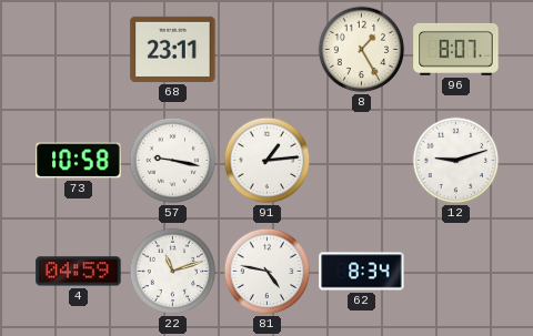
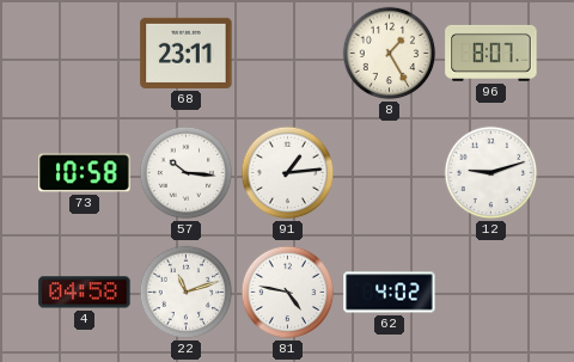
57: 9:17 -> 10:16
4: 04:59 -> 04:58
62: 8:34 -> 4:02
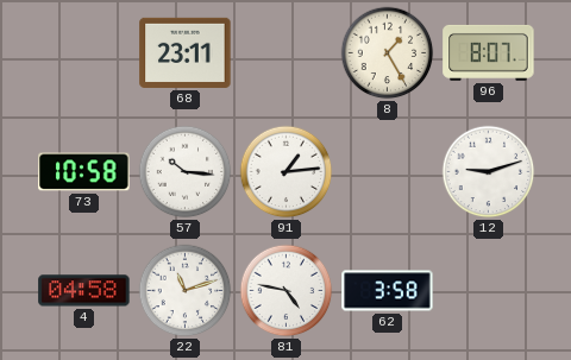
62: 4:02 -> 3:58
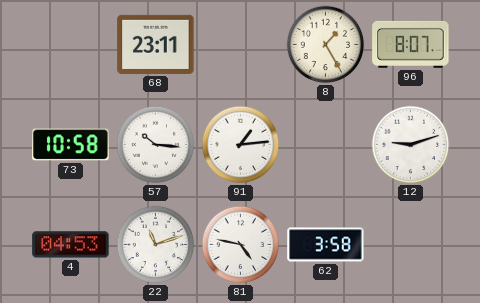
4: 04:58 -> 04:53
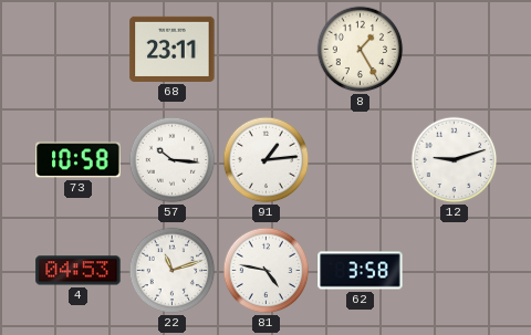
96: 8:07 -> none
